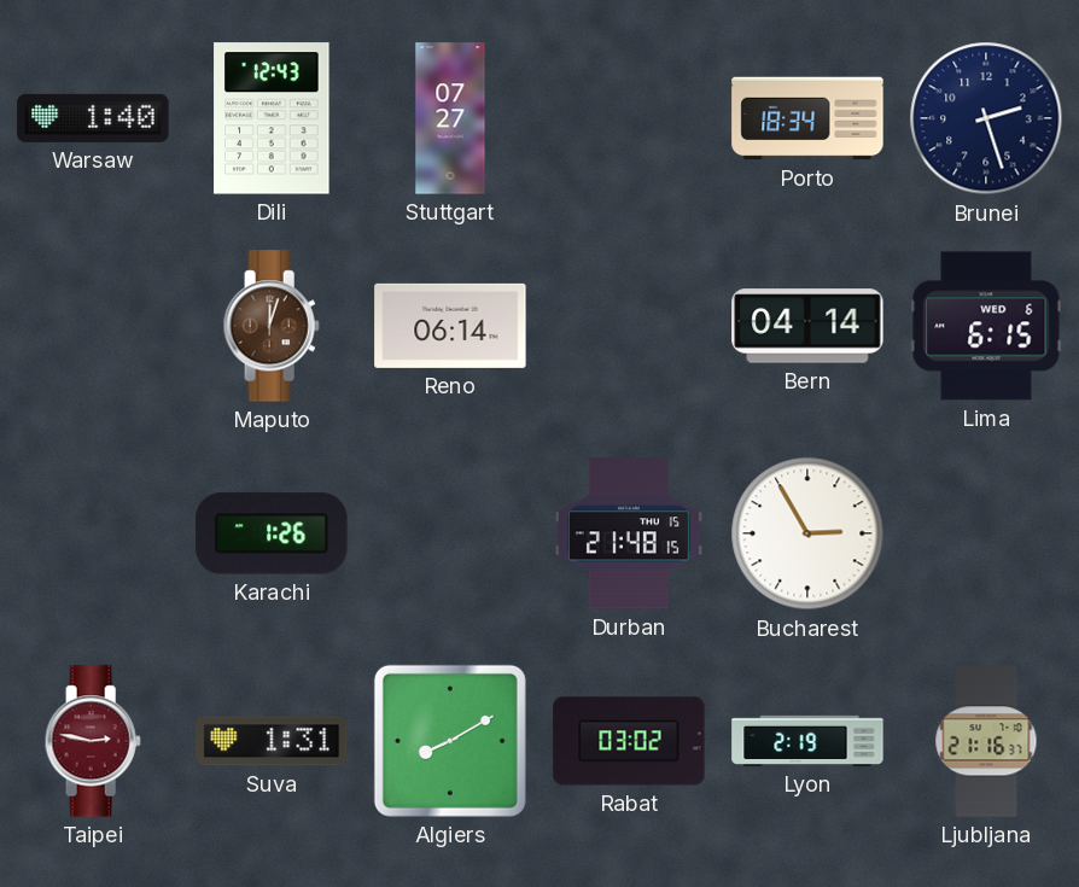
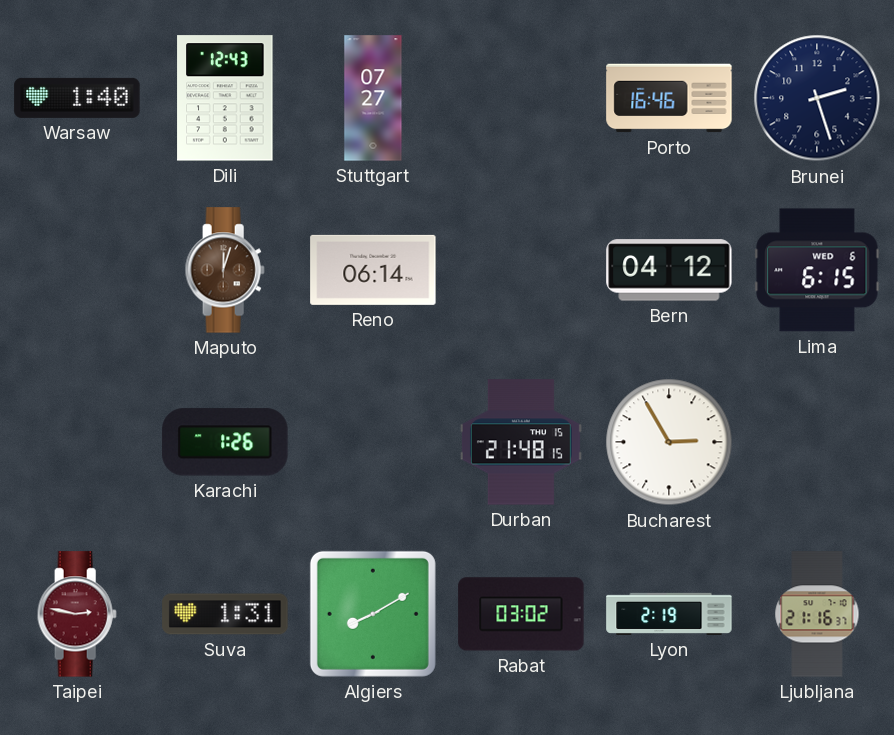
Porto: 18:34 -> 16:46
Bern: 04:14 -> 04:12
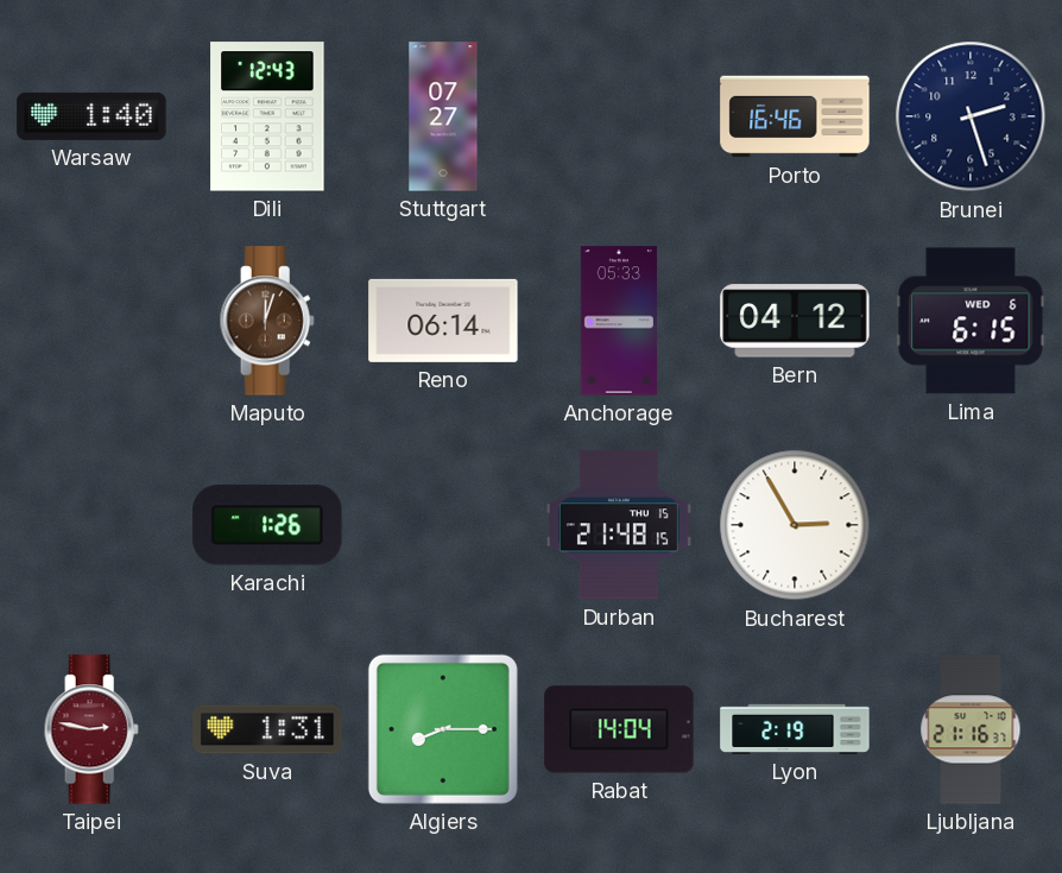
Anchorage: none -> 05:33
Algiers: 8:10 -> 8:15
Rabat: 03:02 -> 14:04
